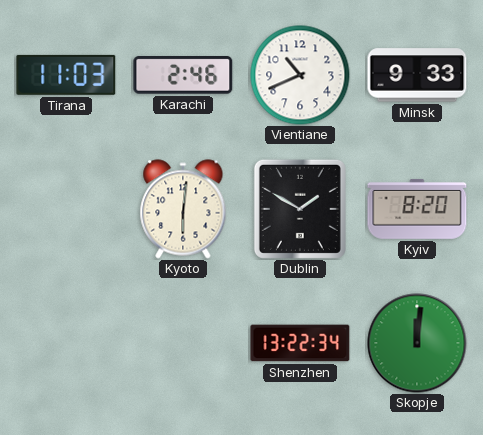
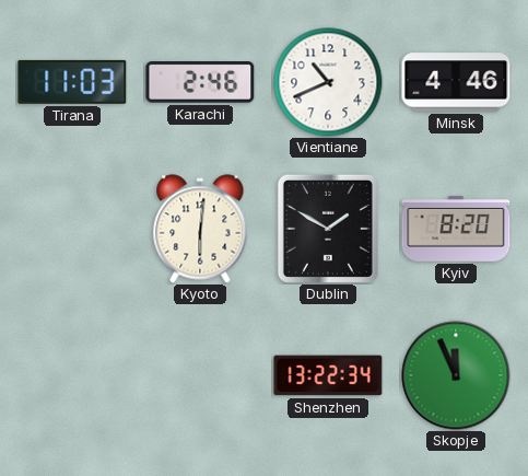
Minsk: 9:33 -> 4:46
Skopje: 12:01 -> 11:56
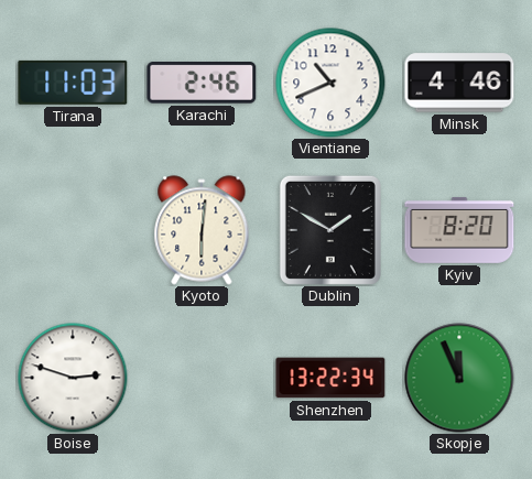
Boise: none -> 2:48
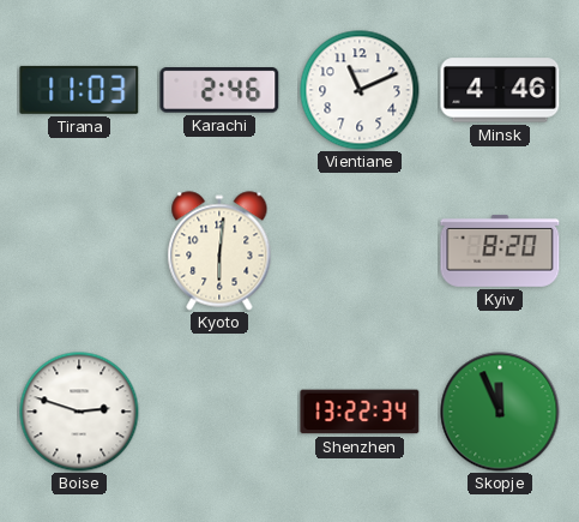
Vientiane: 10:41 -> 11:11
Dublin: 1:50 -> none
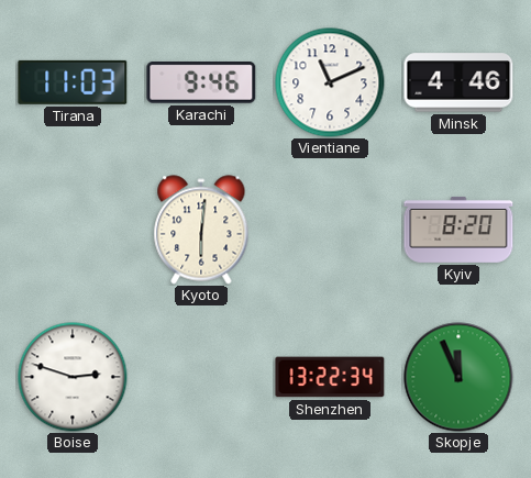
Karachi: 2:46 -> 9:46
